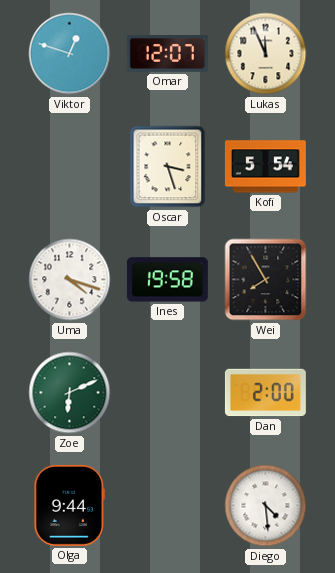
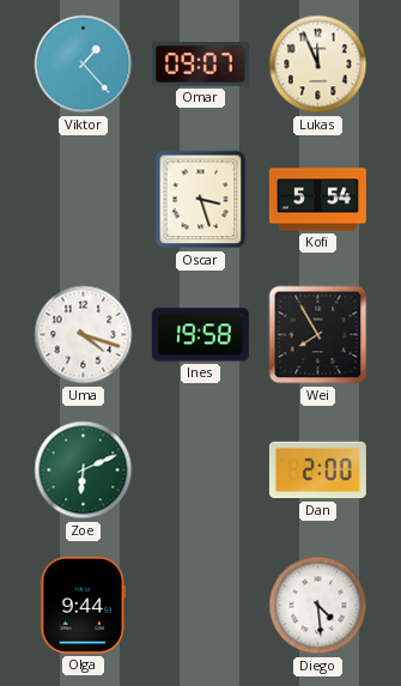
Viktor: 12:48 -> 1:23
Omar: 12:07 -> 09:07
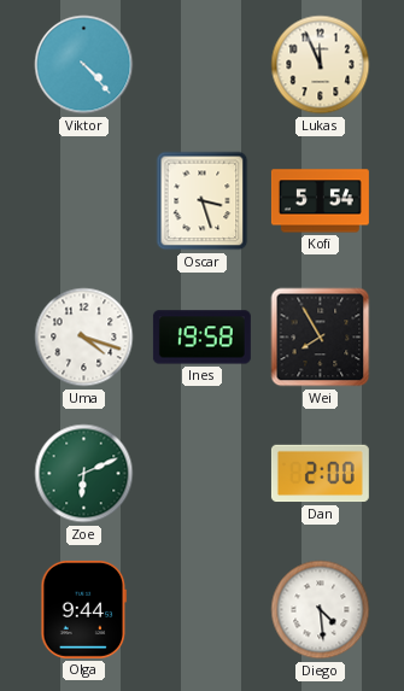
Viktor: 1:23 -> 4:23
Omar: 09:07 -> none
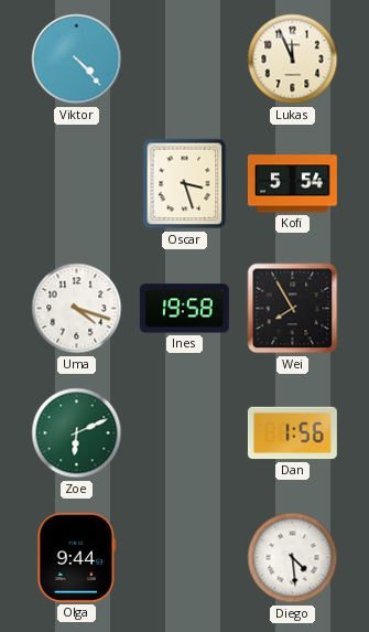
Dan: 2:00 -> 1:56
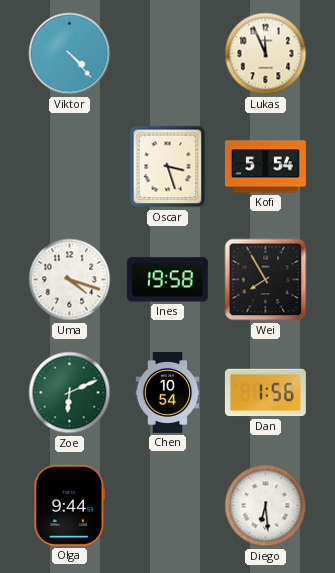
Chen: none -> 10:54
Diego: 4:29 -> 6:29
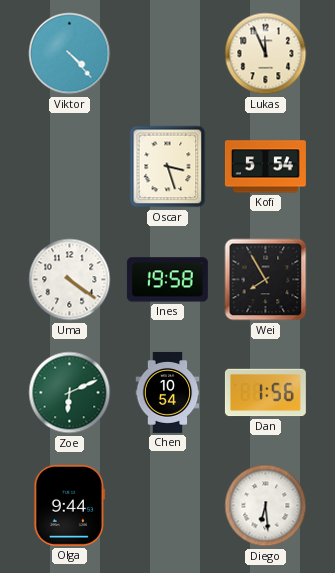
Uma: 4:18 -> 4:21
